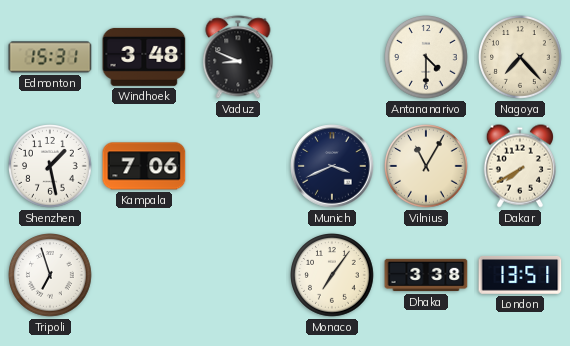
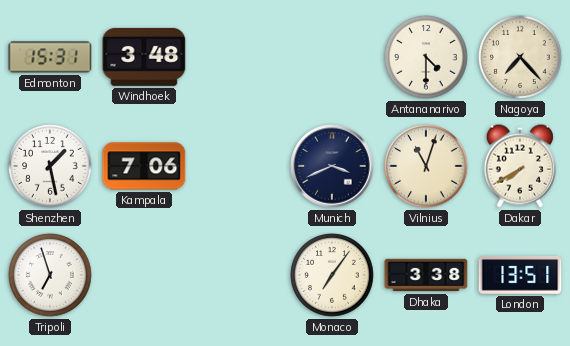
Vaduz: 8:49 -> none
Vilnius: 11:05 -> 11:03
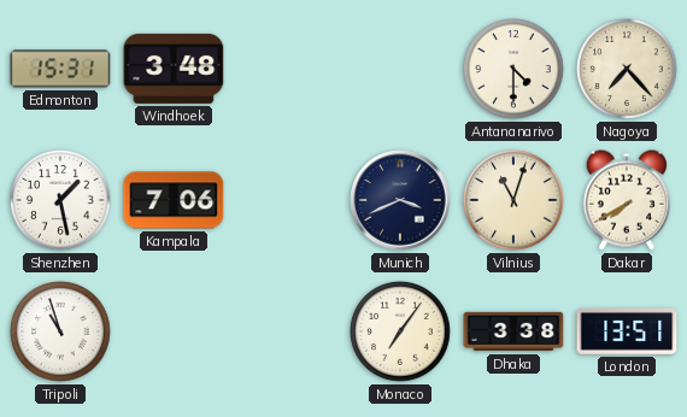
Tripoli: 6:57 -> 10:57
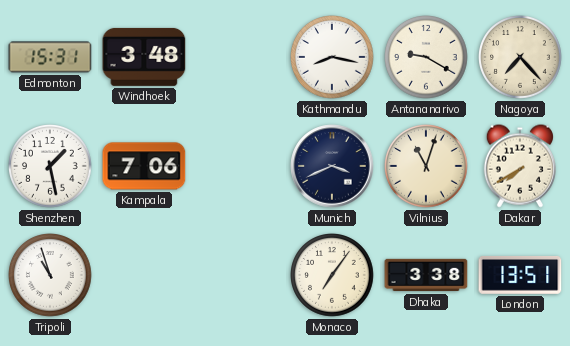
Kathmandu: none -> 8:17
Antananarivo: 4:30 -> 9:20
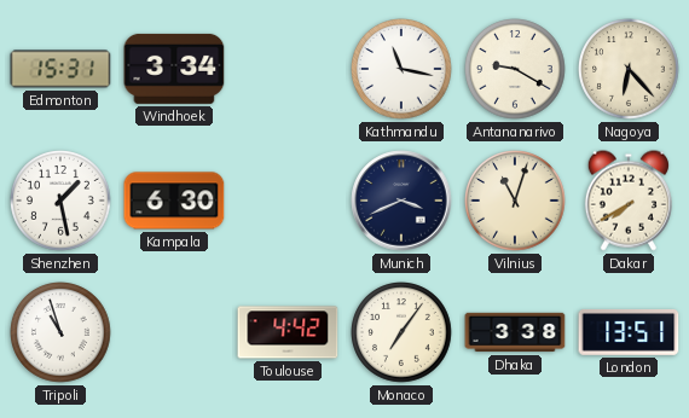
Windhoek: 3:48 -> 3:34
Kathmandu: 8:17 -> 11:17
Nagoya: 7:23 -> 6:23
Kampala: 7:06 -> 6:30
Toulouse: none -> 4:42
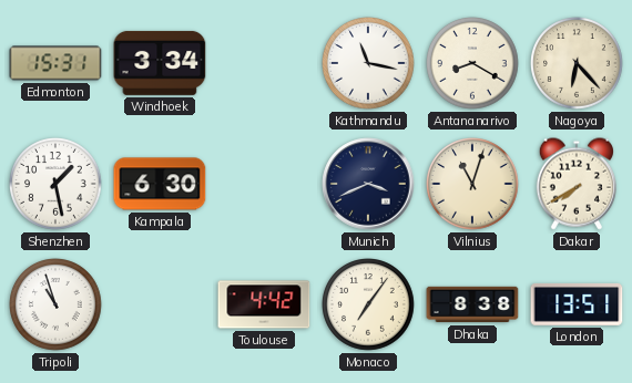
Antananarivo: 9:20 -> 8:20
Dhaka: 3:38 -> 8:38
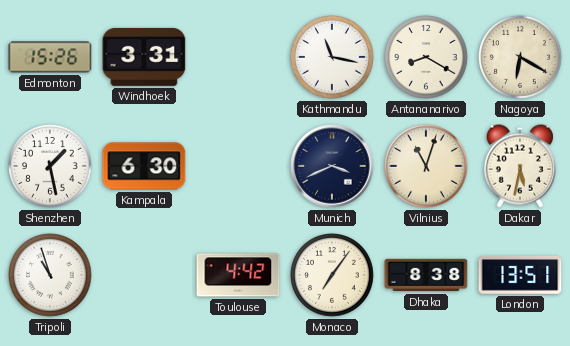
Edmonton: 15:31 -> 15:26
Windhoek: 3:34 -> 3:31
Nagoya: 6:23 -> 6:20
Dakar: 7:40 -> 5:32
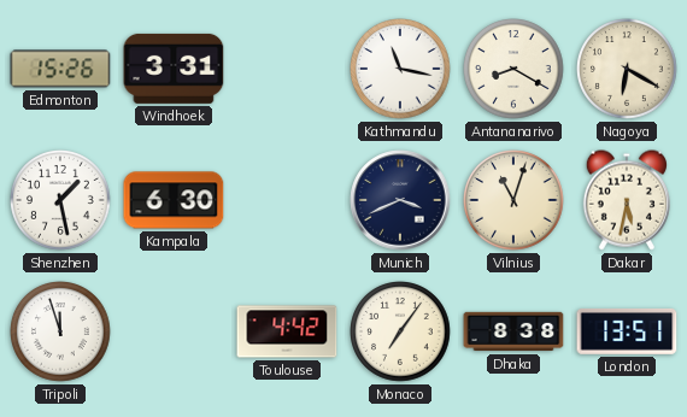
Tripoli: 10:57 -> 11:57
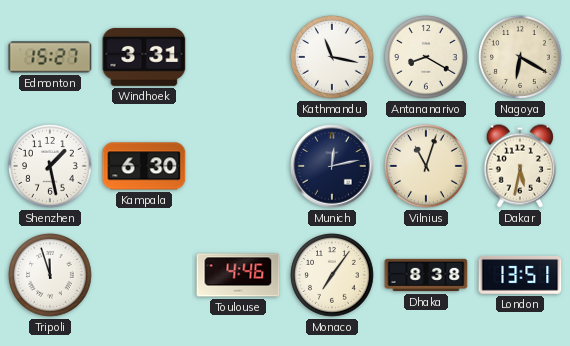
Edmonton: 15:26 -> 15:27
Munich: 3:41 -> 12:13
Toulouse: 4:42 -> 4:46
